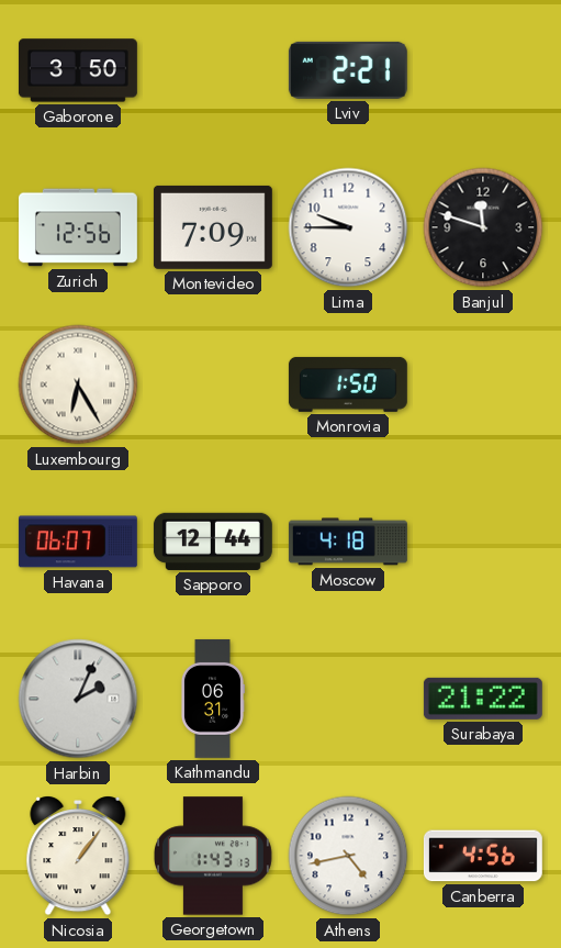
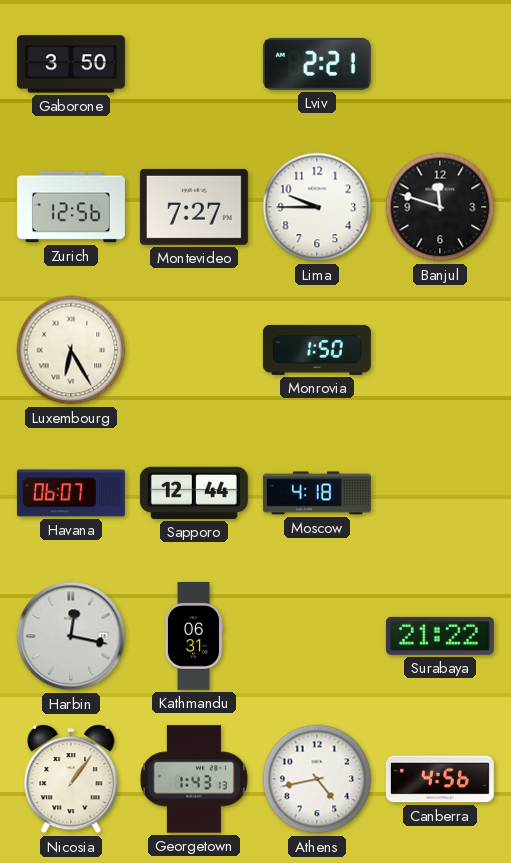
Montevideo: 7:09 -> 7:27
Harbin: 2:04 -> 12:17
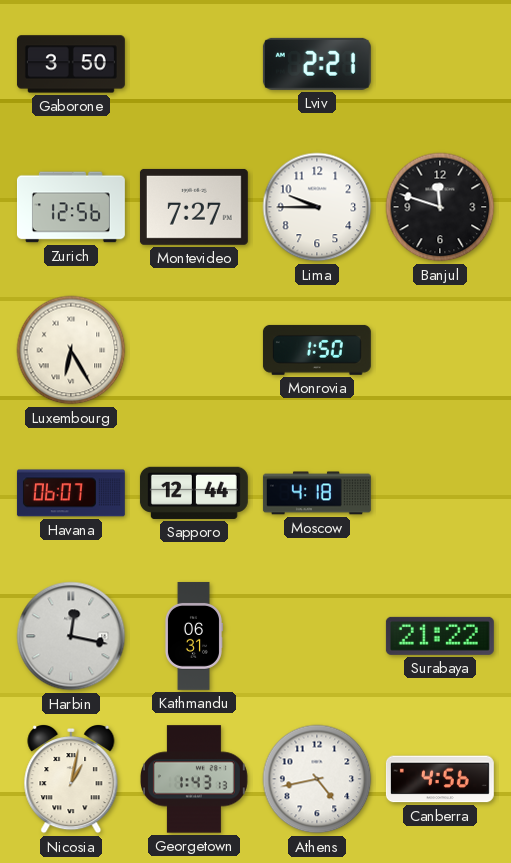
Nicosia: 1:06 -> 1:02
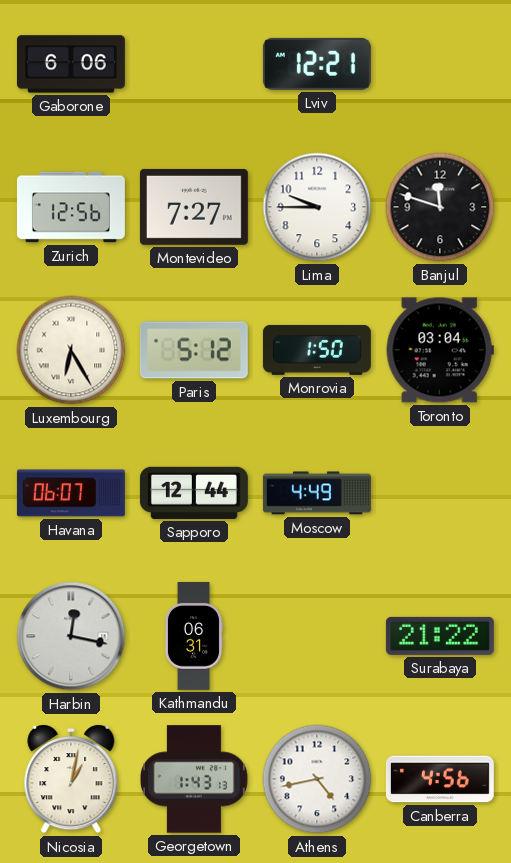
Gaborone: 3:50 -> 6:06
Lviv: 2:21 -> 12:21
Paris: none -> 5:12
Toronto: none -> 03:04
Moscow: 4:18 -> 4:49
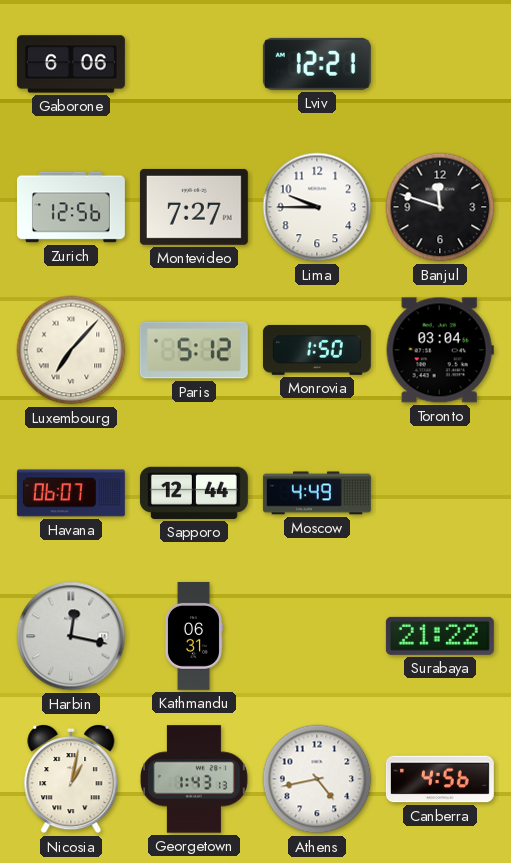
Luxembourg: 6:25 -> 7:07
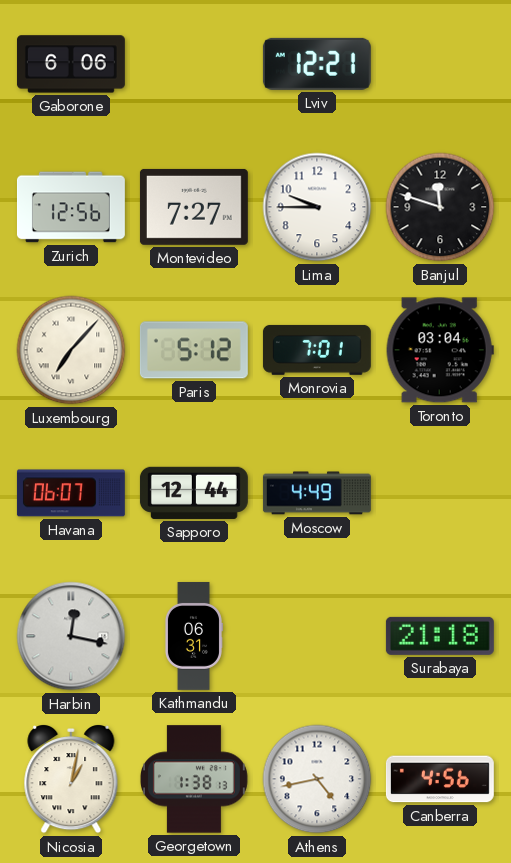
Monrovia: 1:50 -> 7:01
Surabaya: 21:22 -> 21:18
Georgetown: 1:43 -> 1:38
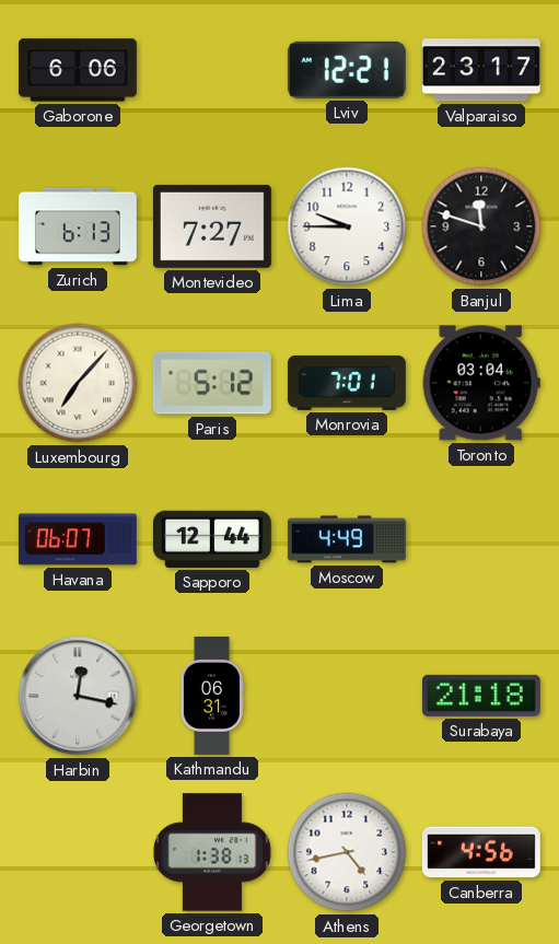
Valparaiso: none -> 23:17
Zurich: 12:56 -> 6:13
Nicosia: 1:02 -> none
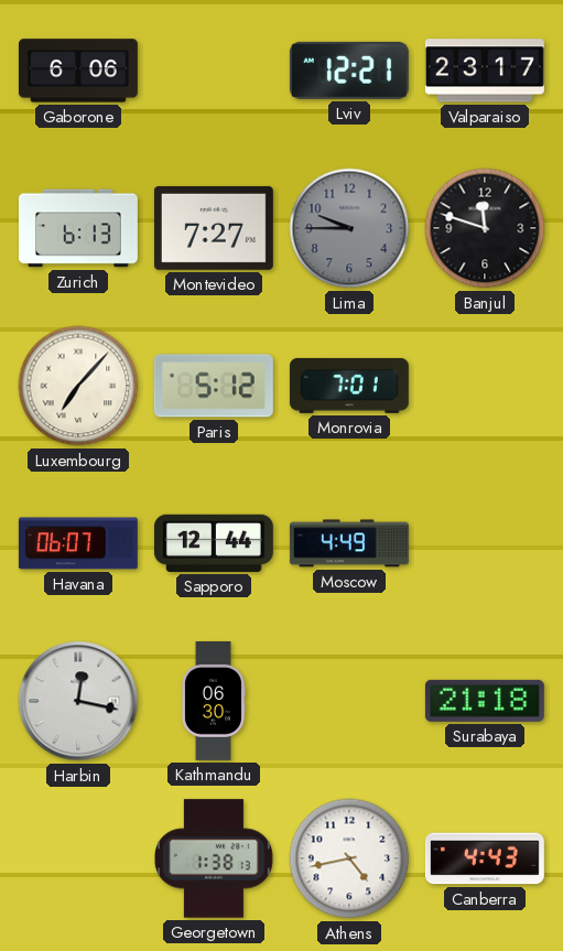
Lima dial: white -> grey
Toronto: 03:04 -> none
Kathmandu: 06:31 -> 06:30
Canberra: 4:56 -> 4:43
